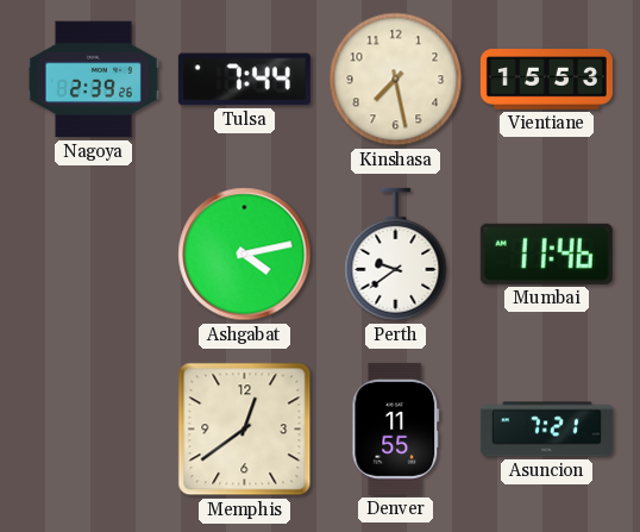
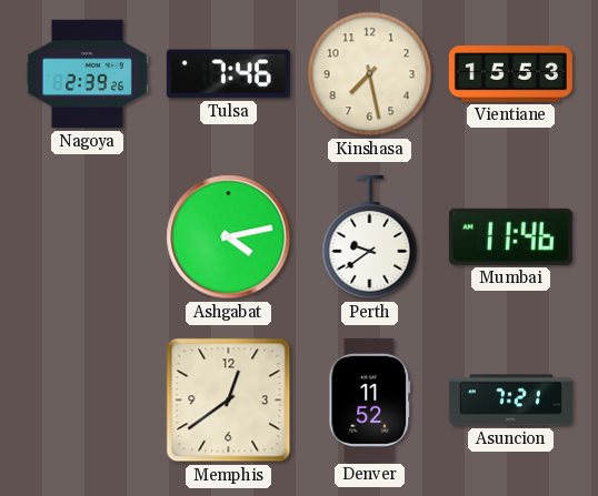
Tulsa: 7:44 -> 7:46
Denver: 11:55 -> 11:52
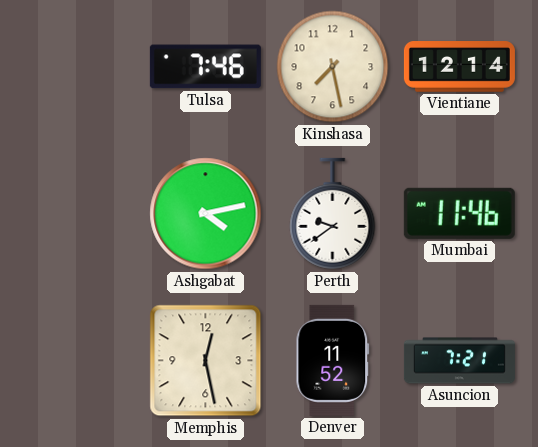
Nagoya: 2:39 -> none
Vientiane: 15:53 -> 12:14
Memphis: 12:39 -> 12:28
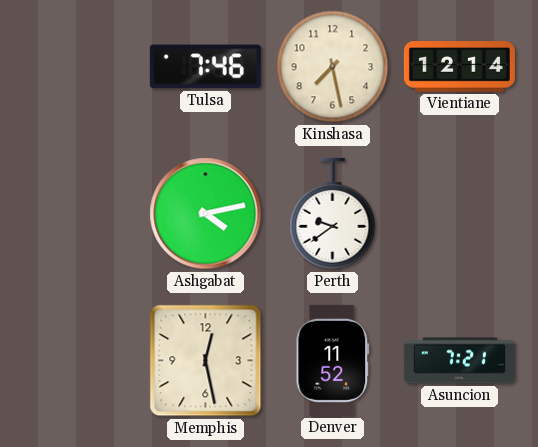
Mumbai: 11:46 -> none
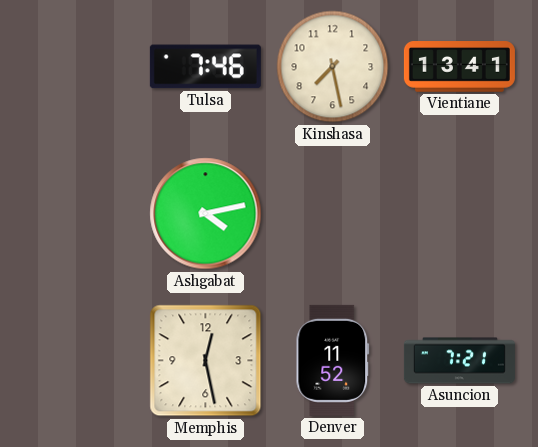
Vientiane: 12:14 -> 13:41
Perth: 9:39 -> none
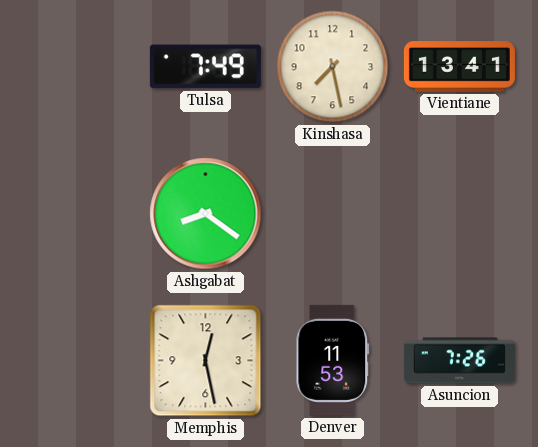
Tulsa: 7:46 -> 7:49
Ashgabat: 4:13 -> 8:21
Denver: 11:52 -> 11:53
Asuncion: 7:21 -> 7:26
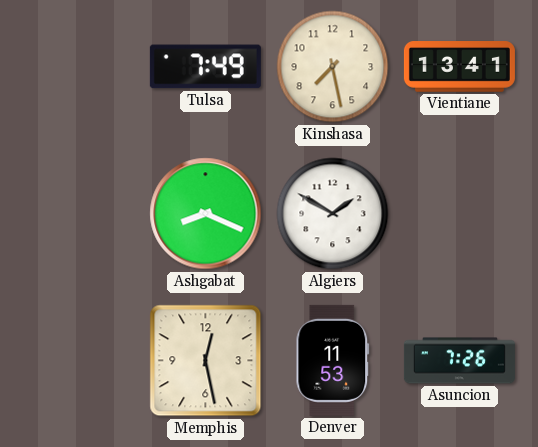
Ashgabat: 8:21 -> 8:19
Algiers: none -> 1:50
